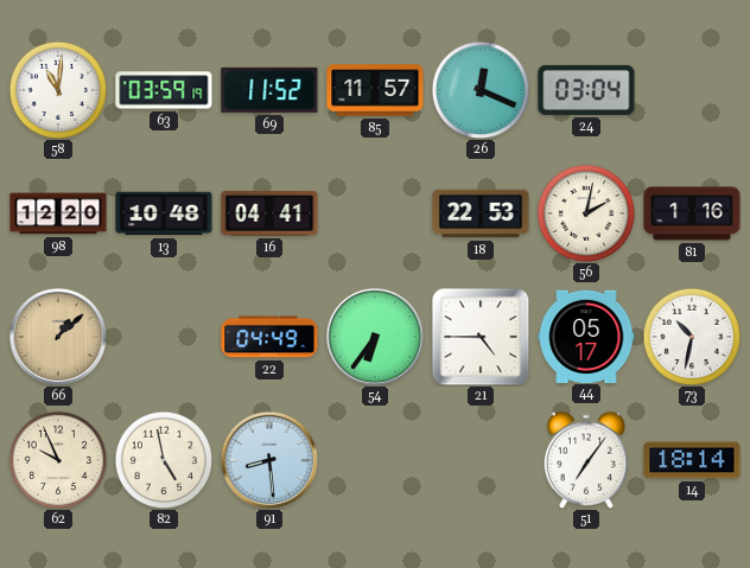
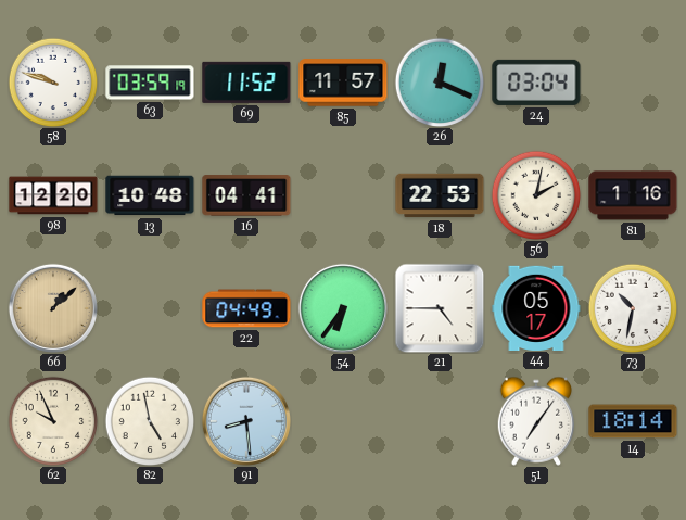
58: 11:01 -> 9:48
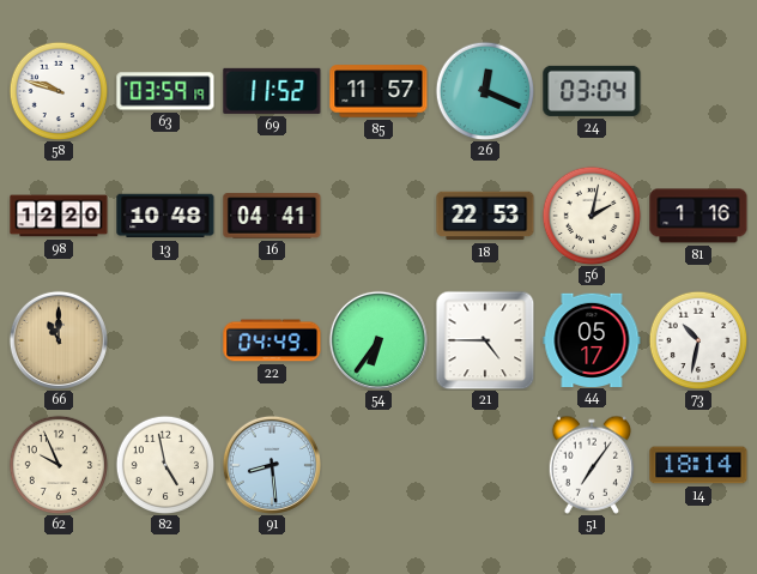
66: 1:08 -> 11:00
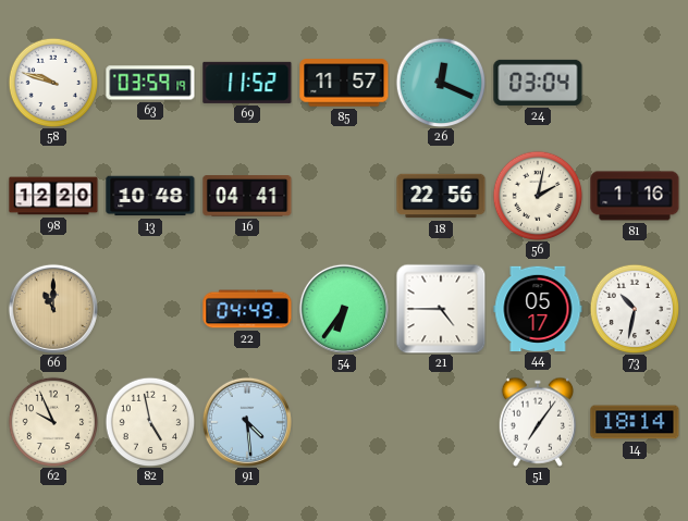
18: 22:53 -> 22:56
91: 8:29 -> 4:29
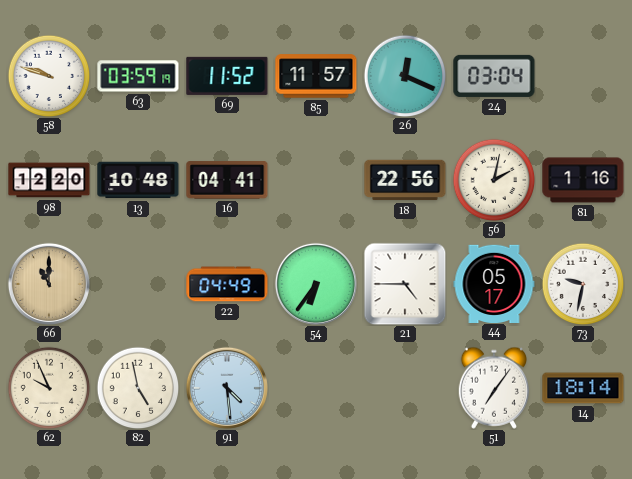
73: 10:32 -> 9:32
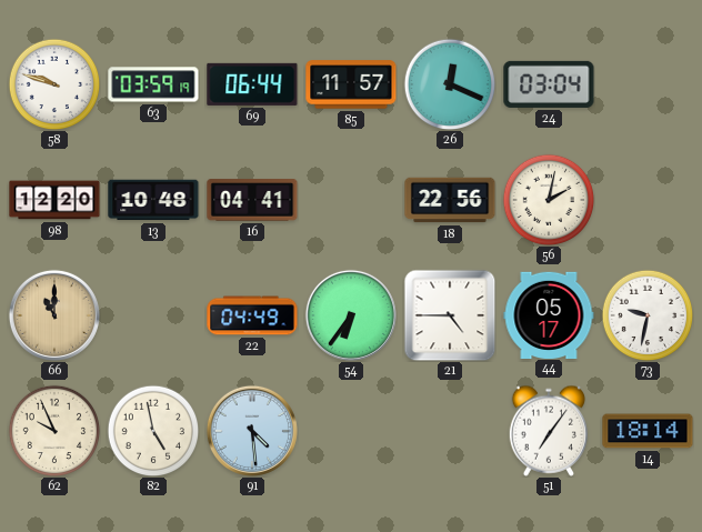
69: 11:52 -> 06:44
81: 1:16 -> none
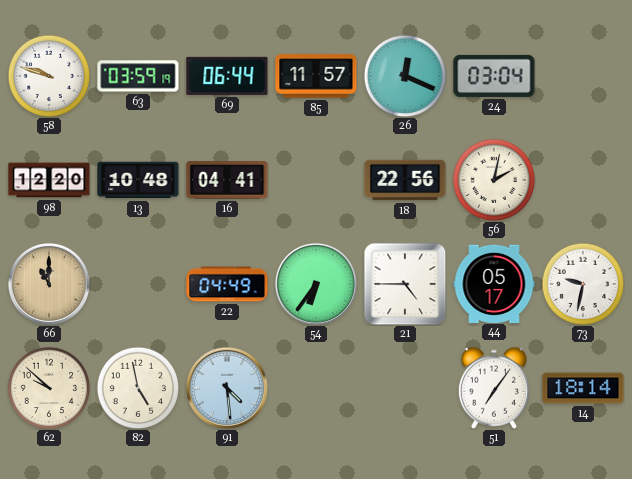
62: 9:56 -> 9:52
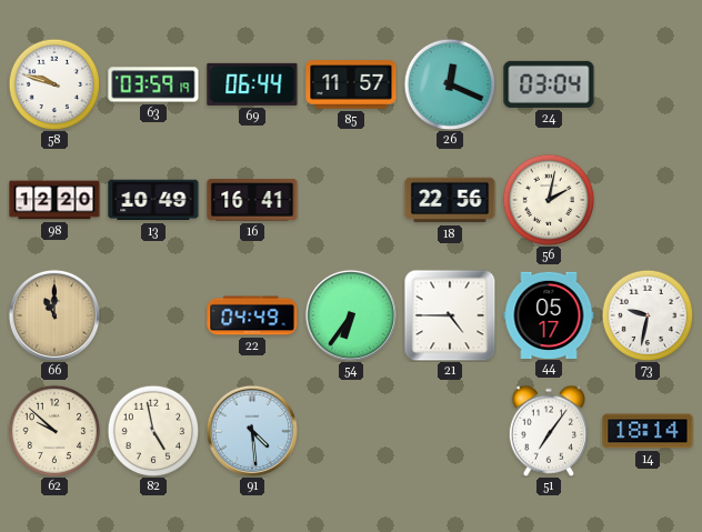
13: 10:48 -> 10:49
16: 04:41 -> 16:41
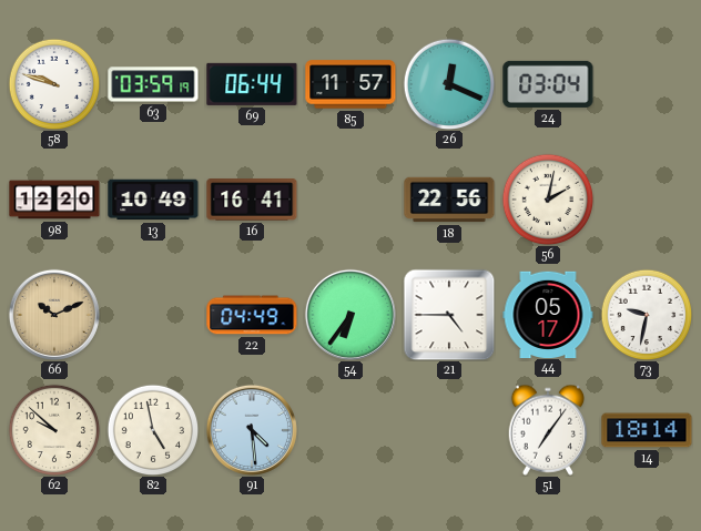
66: 11:00 -> 10:11
